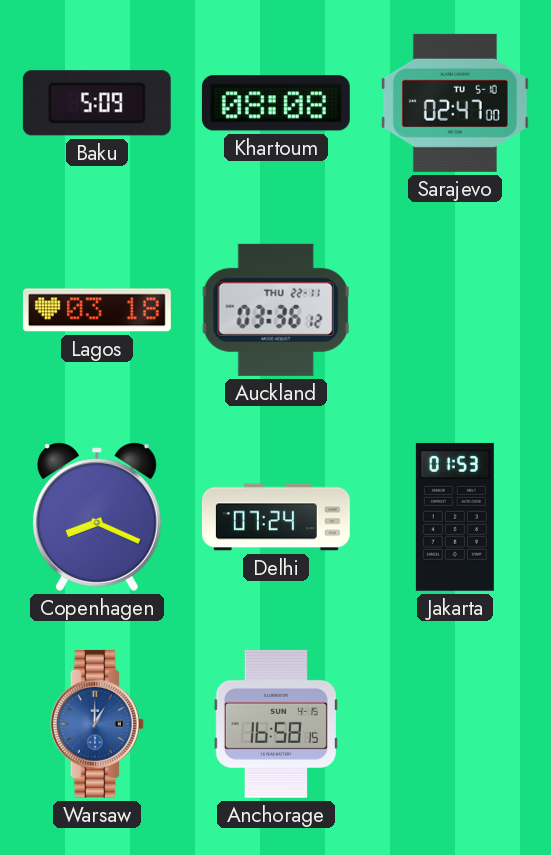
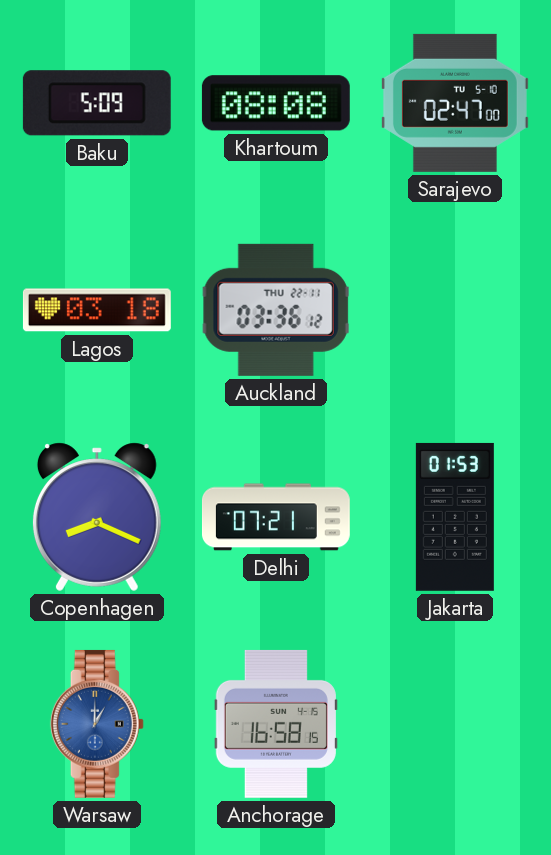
Delhi: 07:24 -> 07:21
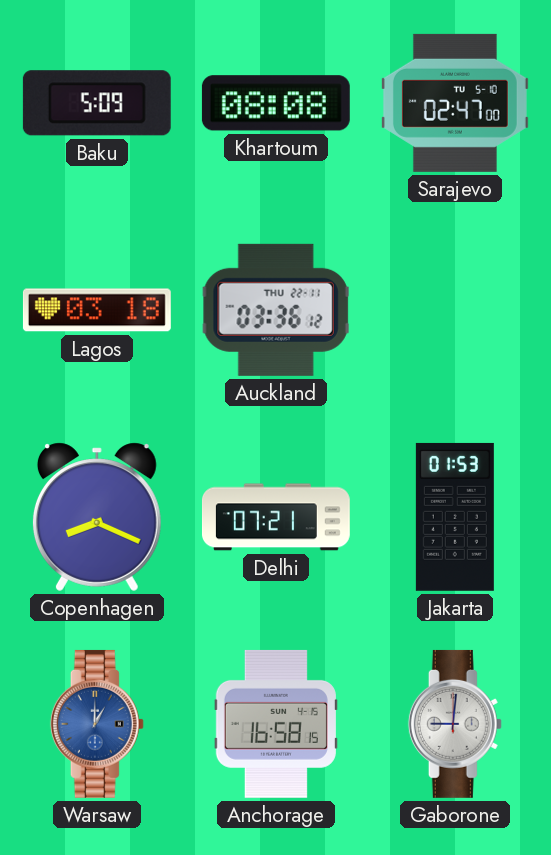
Gaborone: none -> 9:01
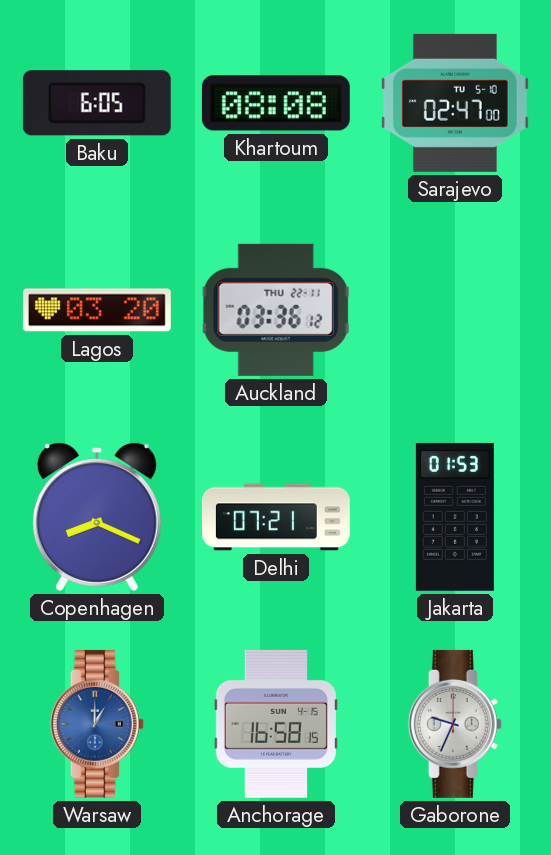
Baku: 5:09 -> 6:05
Lagos: 03:18 -> 03:20
Gaborone: 9:01 -> 9:34
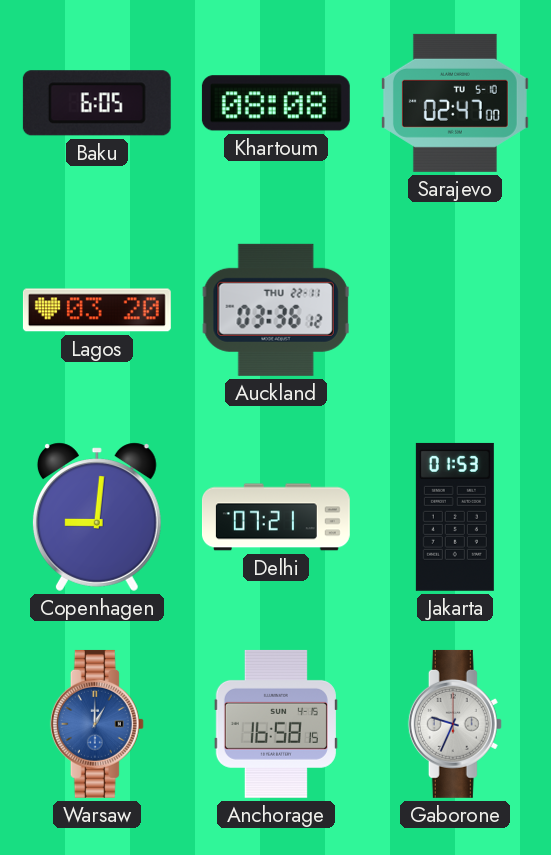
Copenhagen: 8:19 -> 9:01
